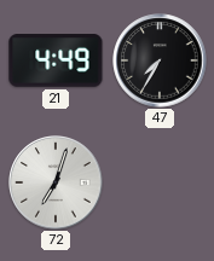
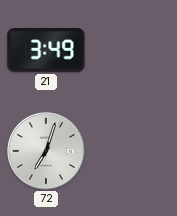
21: 4:49 -> 3:49
47: 7:35 -> none
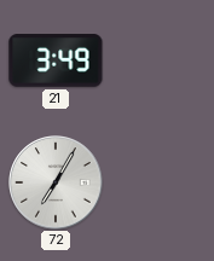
72: 7:03 -> 7:05
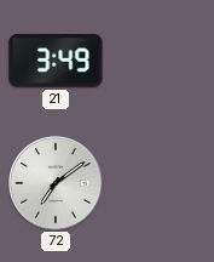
72: 7:05 -> 7:09
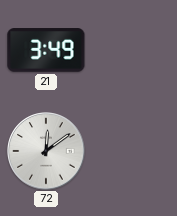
72: 7:09 -> 12:09
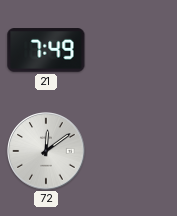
21: 3:49 -> 7:49
